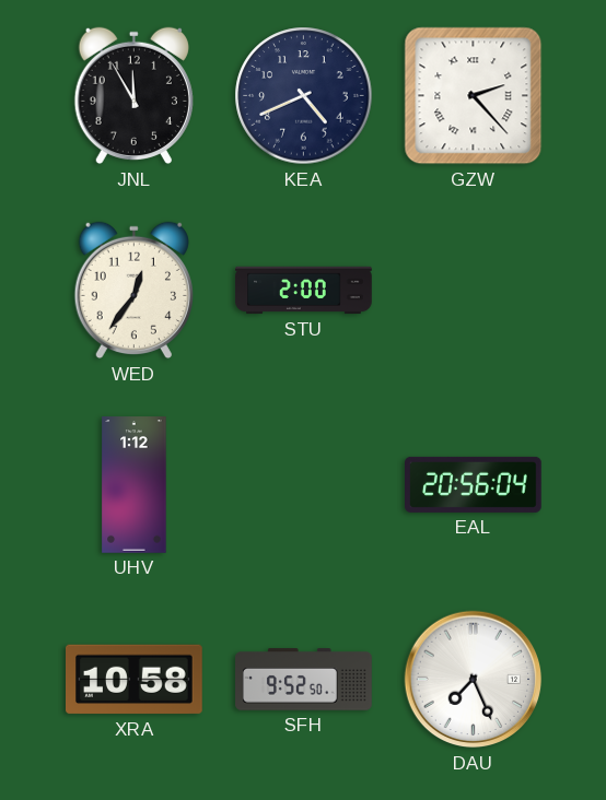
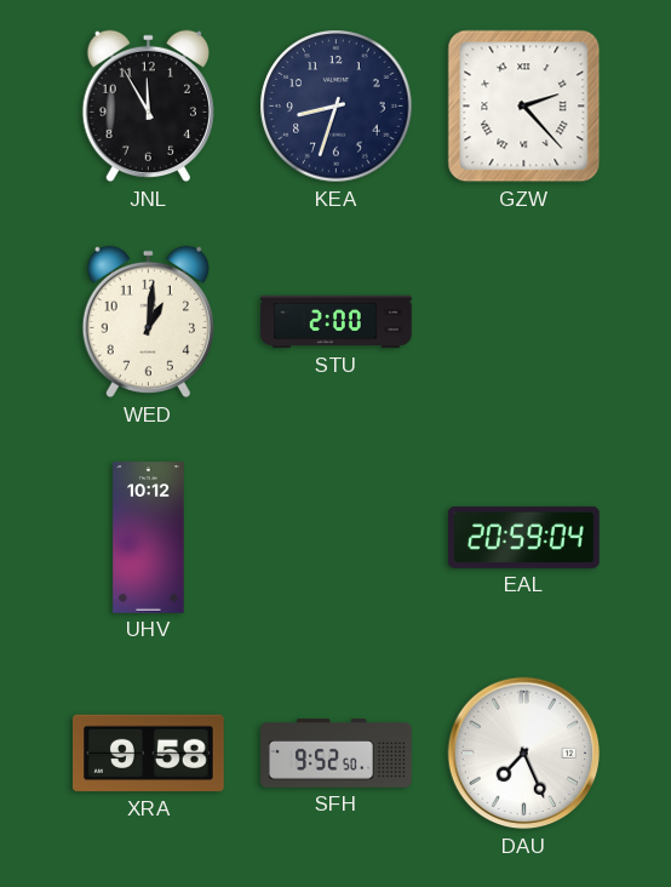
KEA: 4:41 -> 8:33
WED: 12:36 -> 1:01
UHV: 1:12 -> 10:12
EAL: 20:56 -> 20:59
XRA: 10:58 -> 9:58
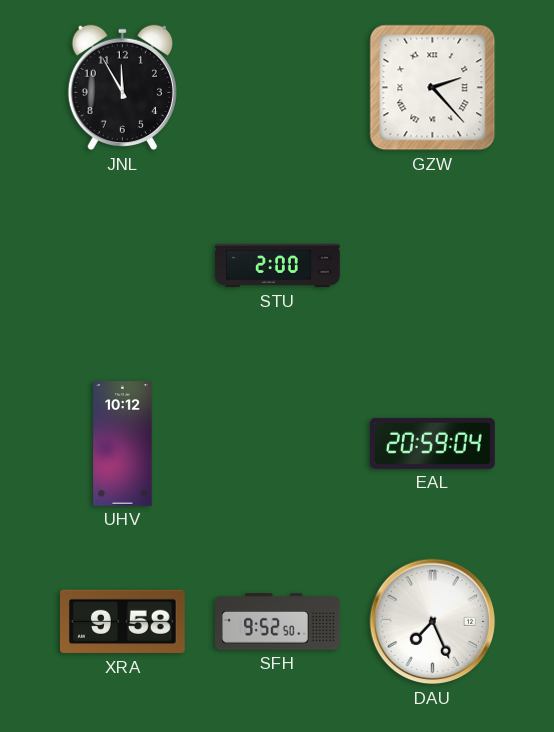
KEA: 8:33 -> none
WED: 1:01 -> none
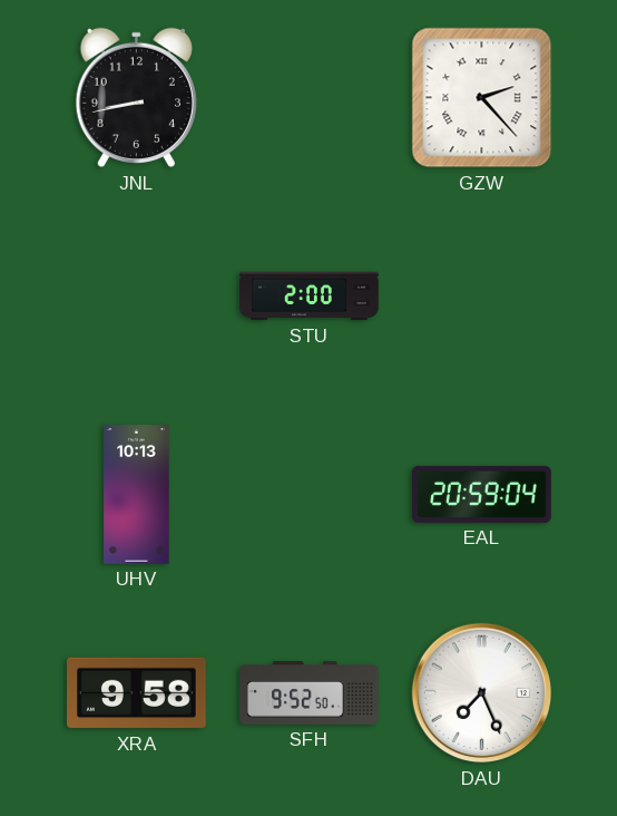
JNL: 11:55 -> 8:43
UHV: 10:12 -> 10:13
